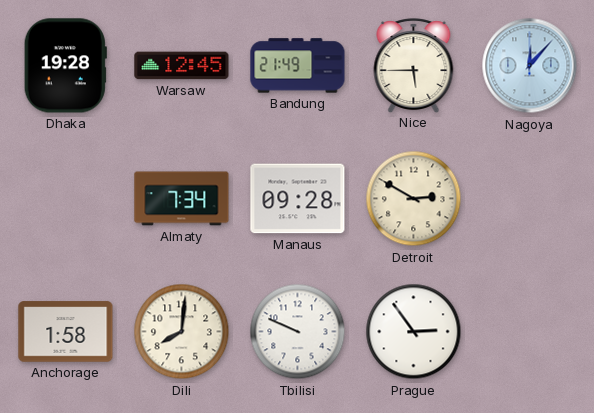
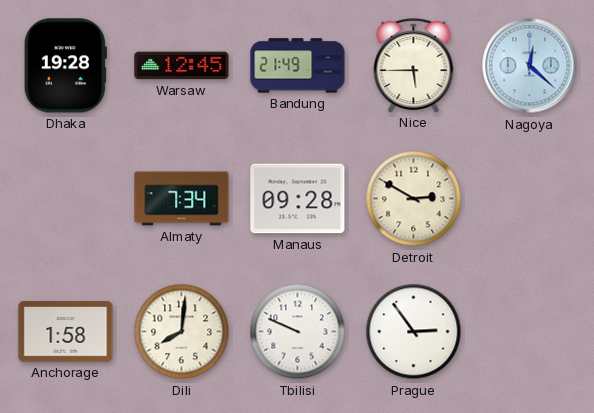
Nagoya: 12:07 -> 12:22
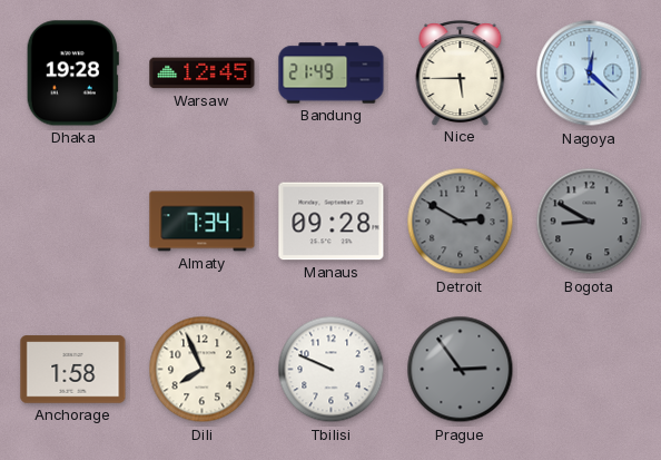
Detroit dial: cream -> grey
Bogota: none -> 8:50
Dili: 8:01 -> 7:56
Prague dial: white -> grey
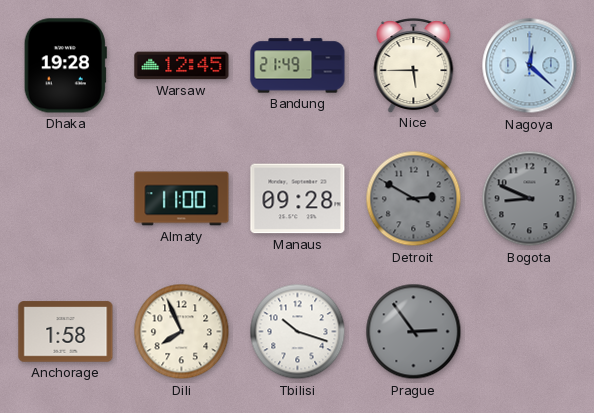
Almaty: 7:34 -> 11:00
Bogota: 8:50 -> 8:49
Tbilisi: 9:49 -> 10:18
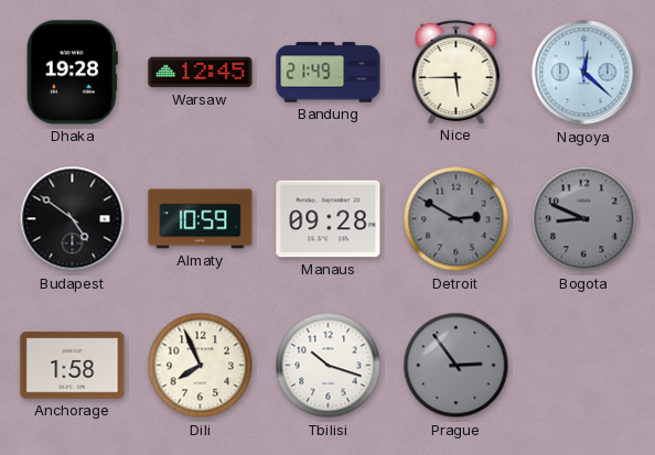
Budapest: none -> 4:51
Almaty: 11:00 -> 10:59
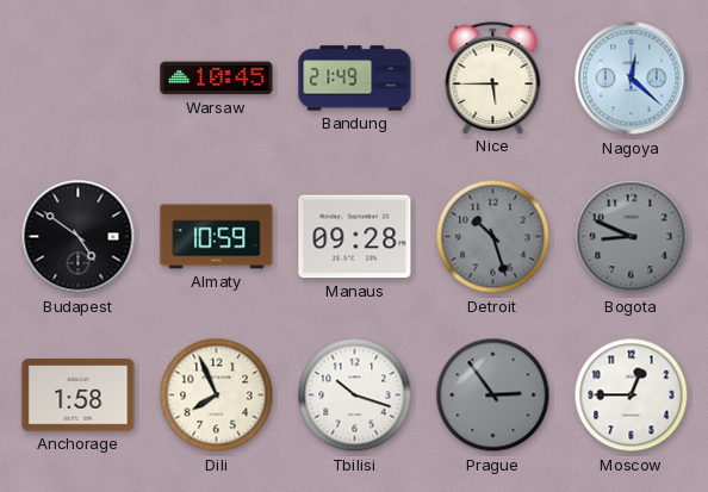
Dhaka: 19:28 -> none
Warsaw: 12:45 -> 10:45
Detroit: 2:50 -> 10:27
Moscow: none -> 12:45
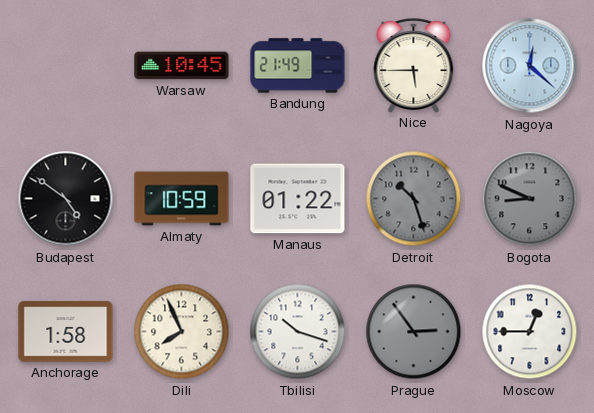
Manaus: 09:28 -> 01:22
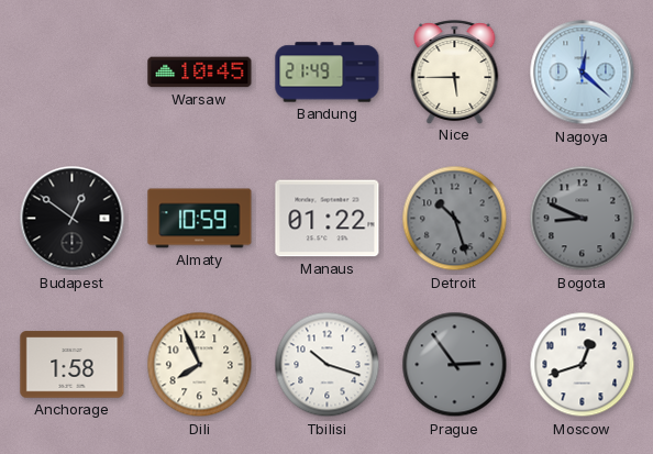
Budapest: 4:51 -> 12:51
Moscow: 12:45 -> 12:42
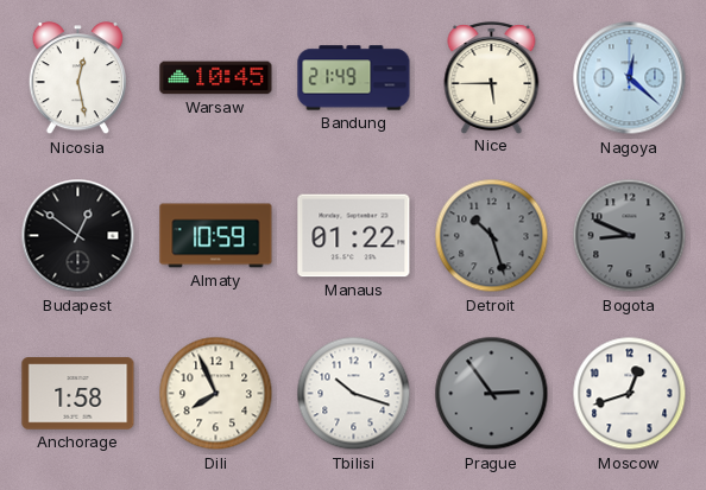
Nicosia: none -> 12:28
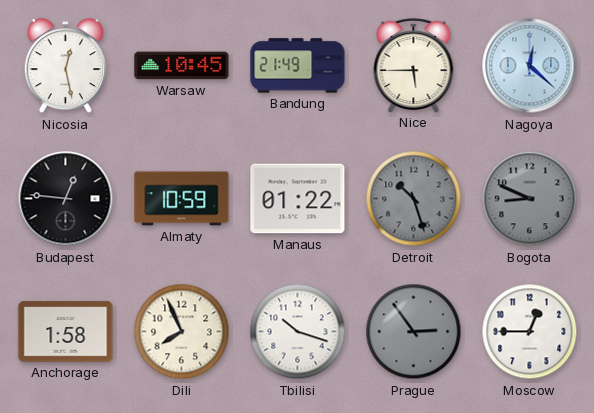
Budapest: 12:51 -> 12:46
Moscow: 12:42 -> 12:45
